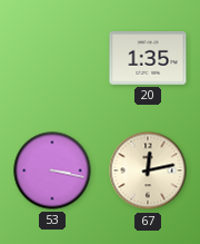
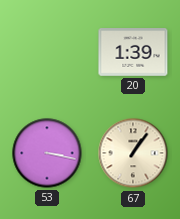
20: 1:35 -> 1:39
67: 12:13 -> 1:06
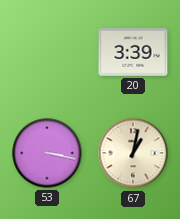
20: 1:39 -> 3:39
67: 1:06 -> 1:02
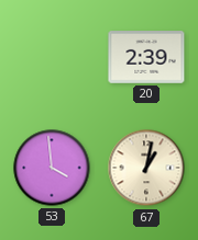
20: 3:39 -> 2:39
53: 3:17 -> 3:59
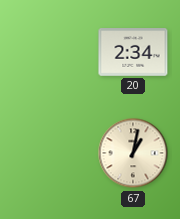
20: 2:39 -> 2:34
53: 3:59 -> none
